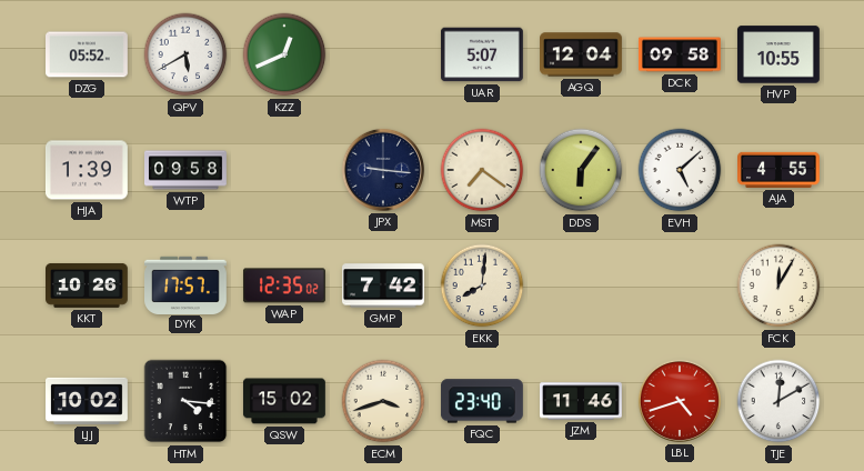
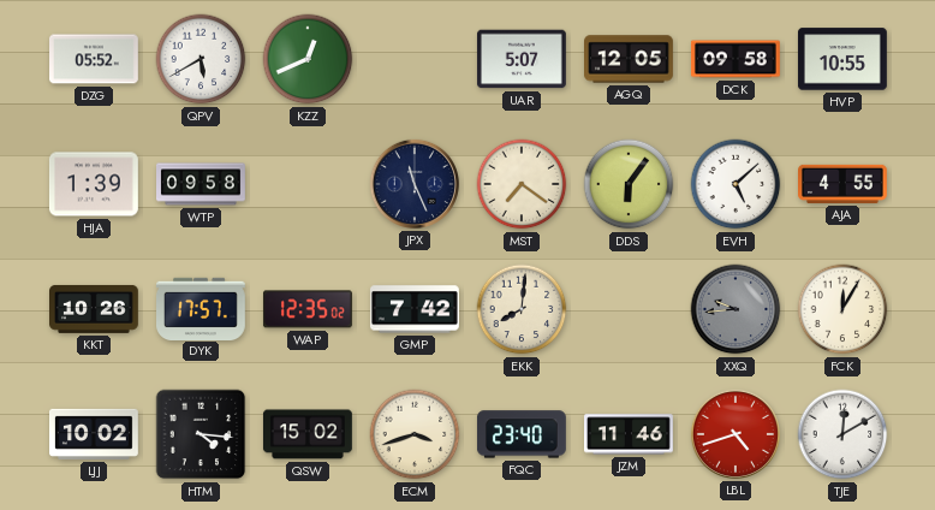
AGQ: 12:04 -> 12:05
JPX: 9:16 -> 11:26
XXQ: none -> 9:44
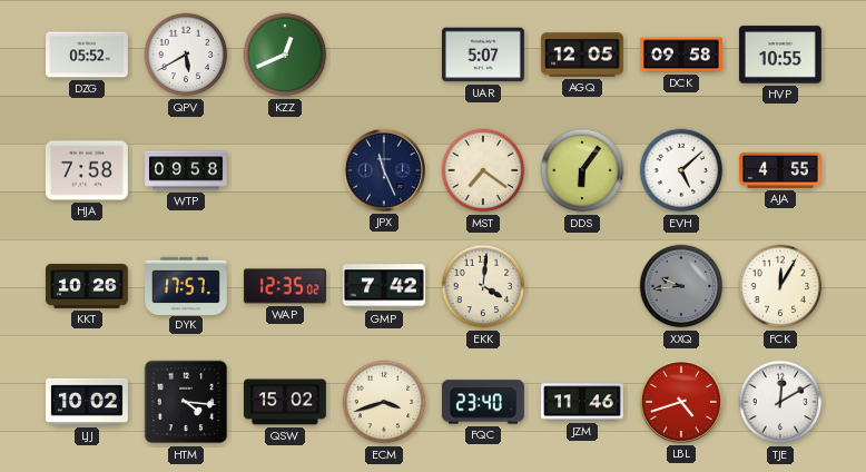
HJA: 1:39 -> 7:58
EKK: 8:01 -> 4:01
